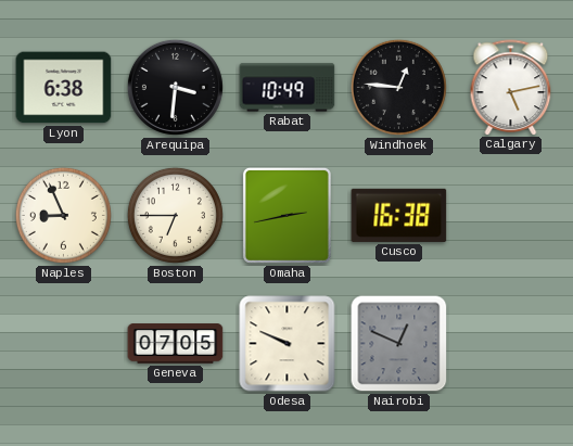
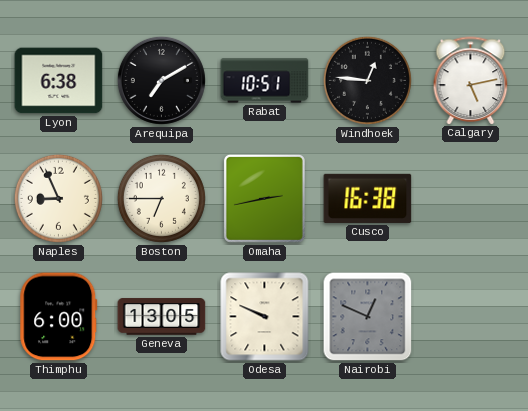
Arequipa: 3:31 -> 7:10
Rabat: 10:49 -> 10:51
Thimphu: none -> 6:00
Geneva: 07:05 -> 13:05
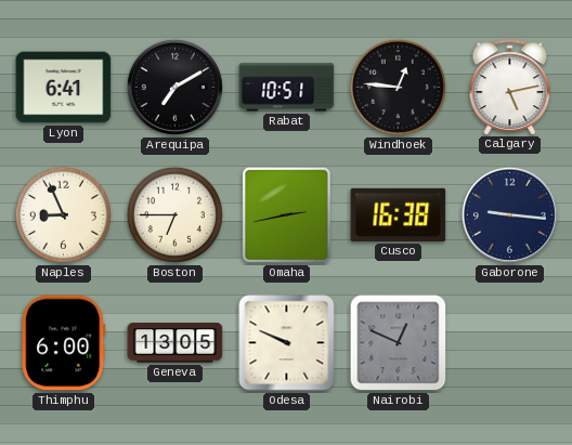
Lyon: 6:38 -> 6:41
Gaborone: none -> 9:16
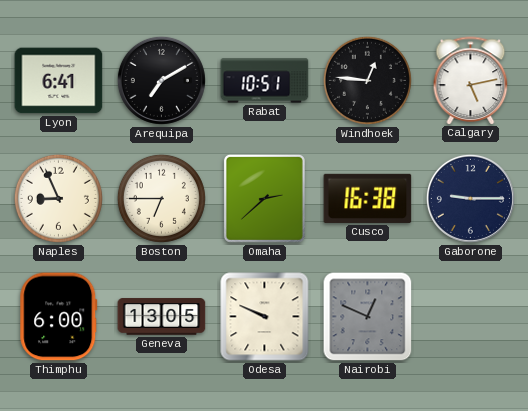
Omaha: 2:43 -> 2:38
Gaborone: 9:16 -> 9:15
